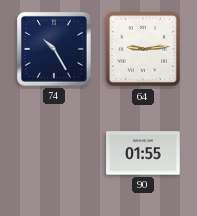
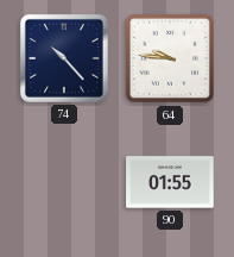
74: 10:25 -> 10:23
64: 9:14 -> 9:46
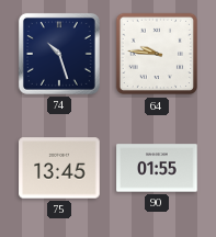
74: 10:23 -> 10:27
75: none -> 13:45
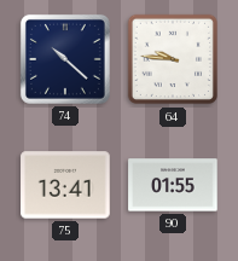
74: 10:27 -> 10:22
75: 13:45 -> 13:41
